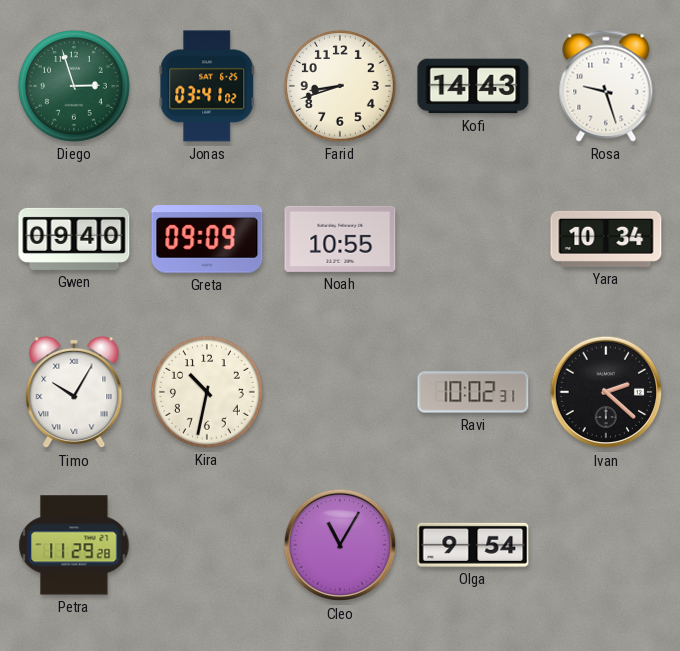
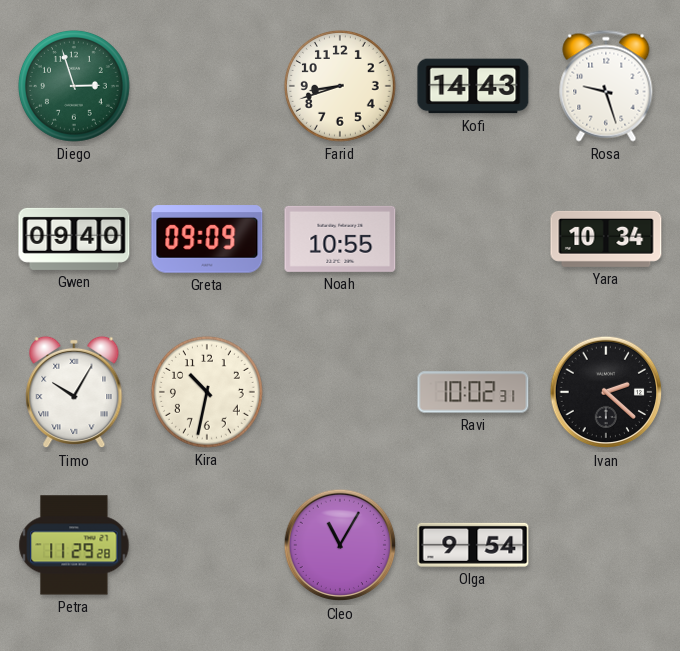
Jonas: 03:41 -> none
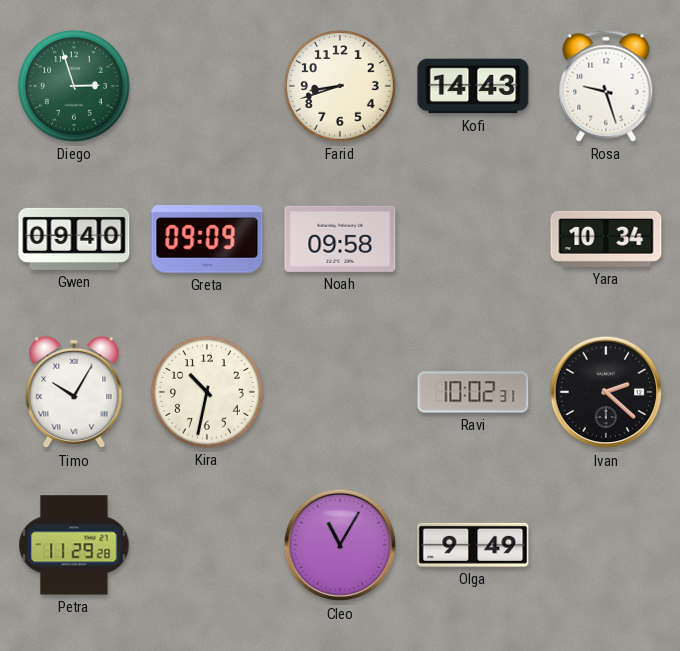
Noah: 10:55 -> 09:58
Olga: 9:54 -> 9:49
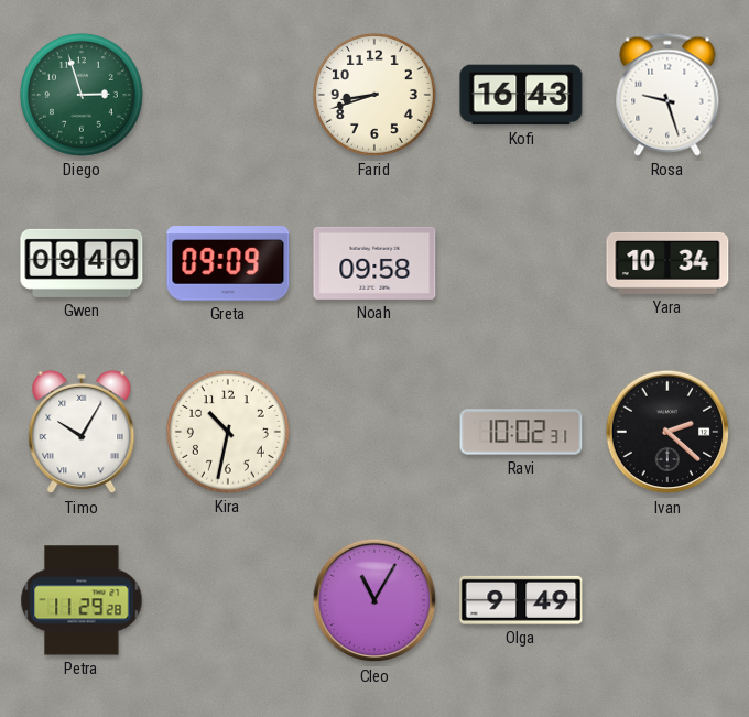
Kofi: 14:43 -> 16:43
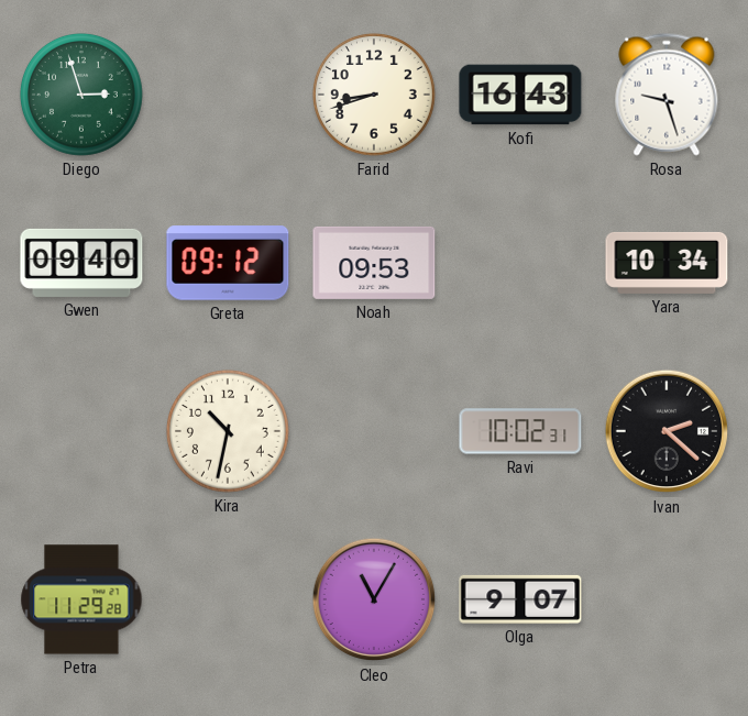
Greta: 09:09 -> 09:12
Noah: 09:58 -> 09:53
Timo: 10:05 -> none
Olga: 9:49 -> 9:07
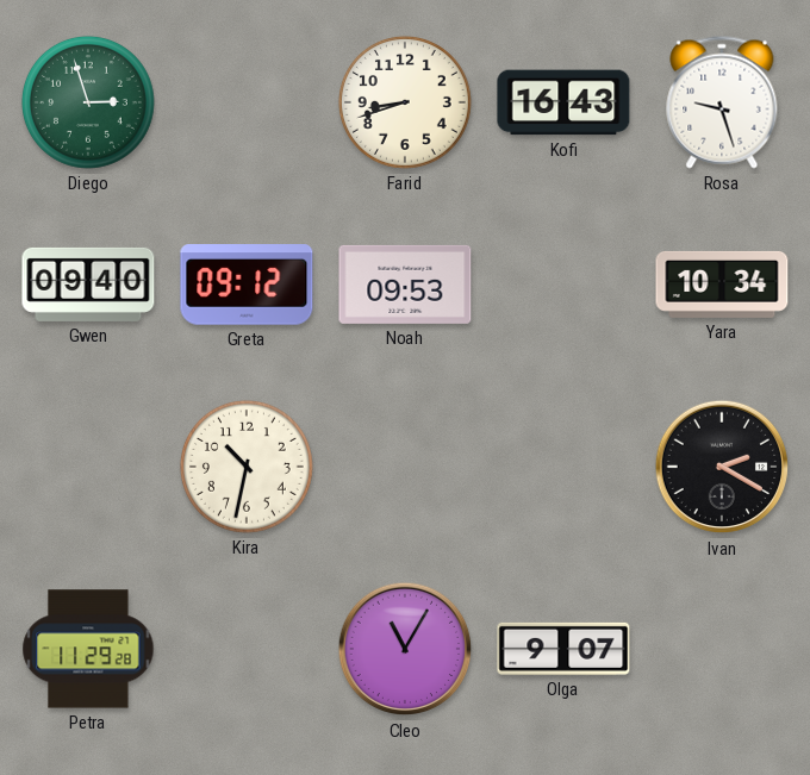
Ravi: 10:02 -> none
Ivan: 2:22 -> 2:20
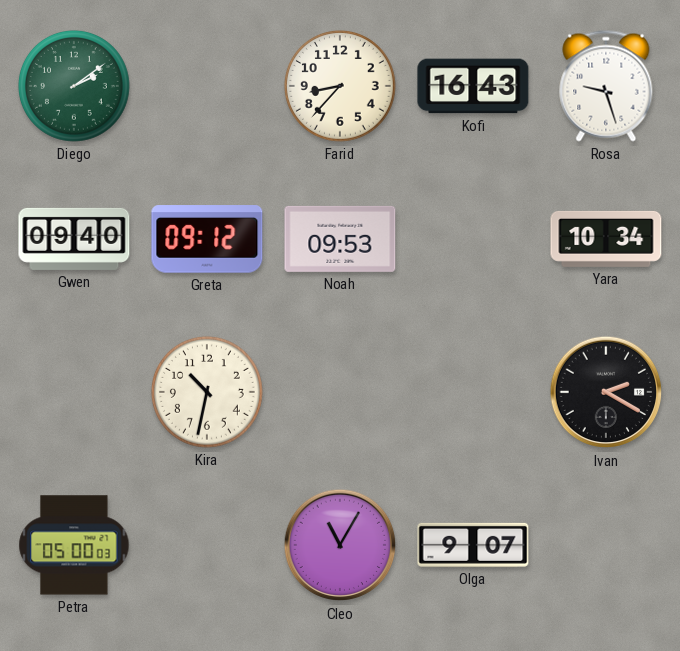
Diego: 2:57 -> 2:09
Farid: 8:42 -> 8:37
Petra: 11:29 -> 05:00
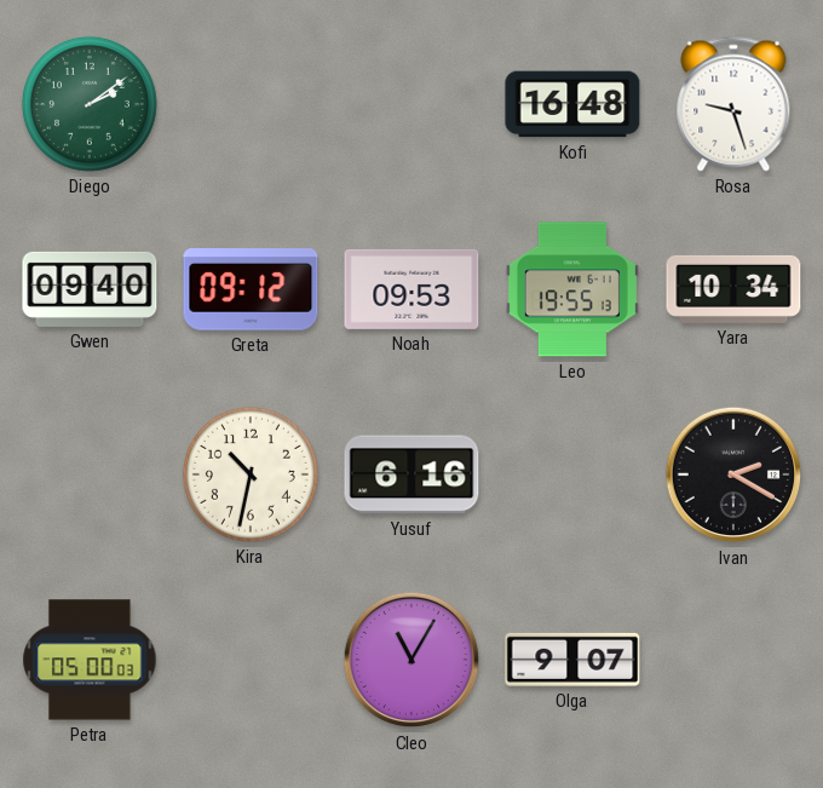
Farid: 8:37 -> none
Kofi: 16:43 -> 16:48
Leo: none -> 19:55
Yusuf: none -> 6:16
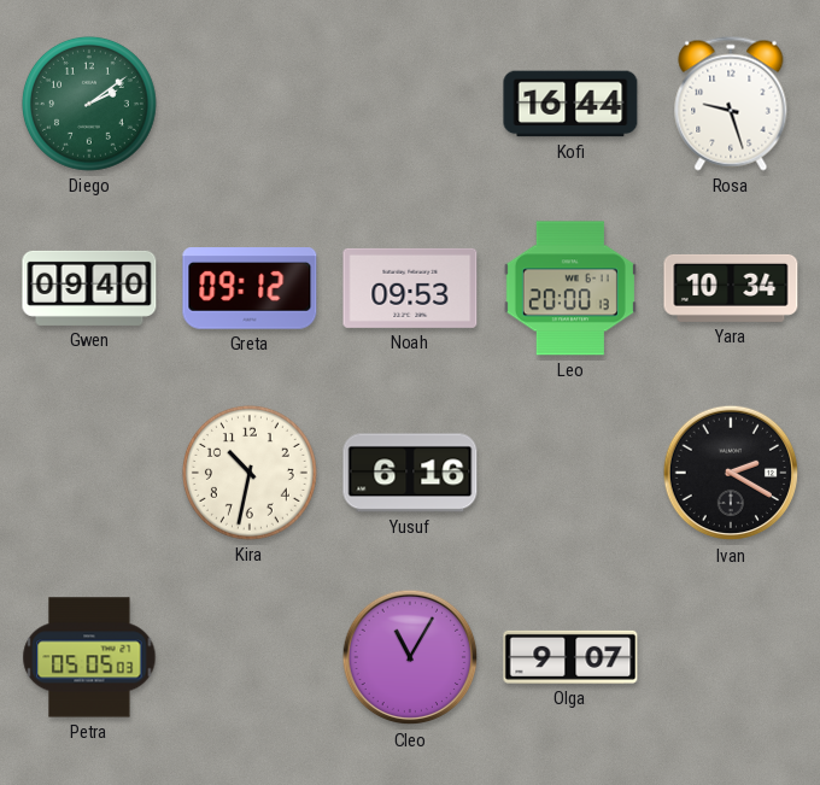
Kofi: 16:48 -> 16:44
Leo: 19:55 -> 20:00
Petra: 05:00 -> 05:05
